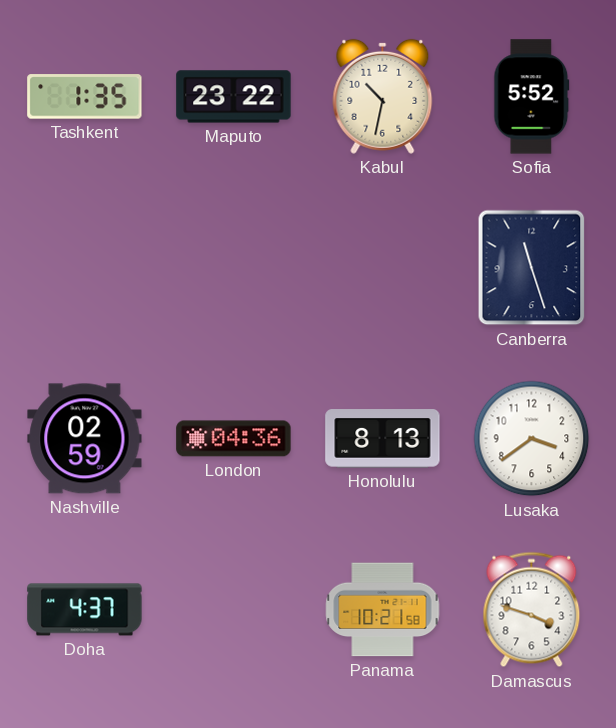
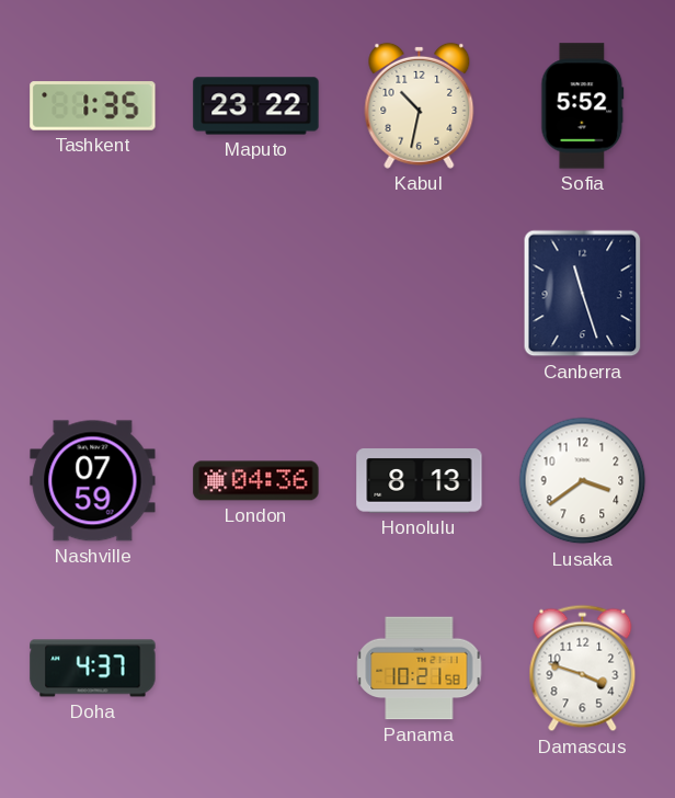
Nashville: 02:59 -> 07:59
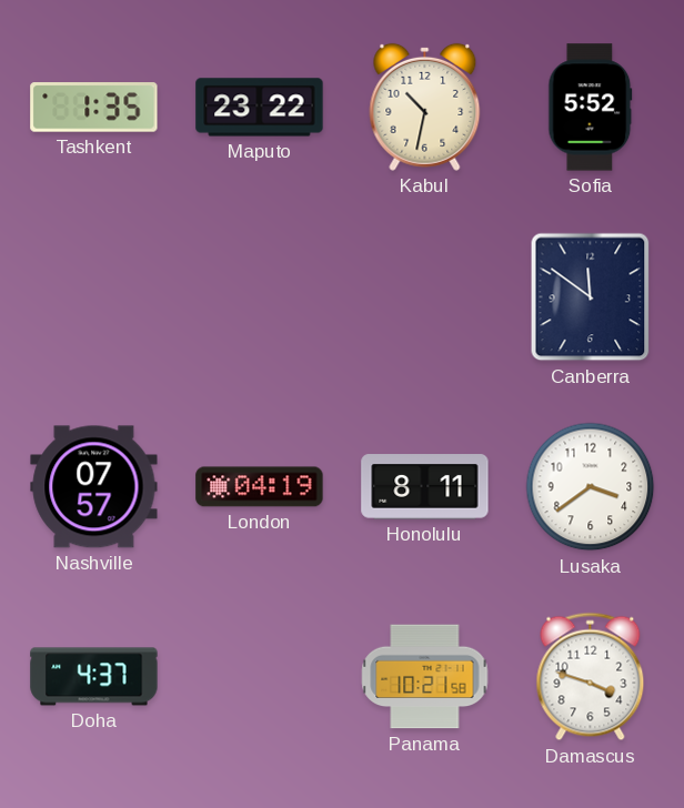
Canberra: 11:27 -> 11:51
Nashville: 07:59 -> 07:57
London: 04:36 -> 04:19
Honolulu: 8:13 -> 8:11
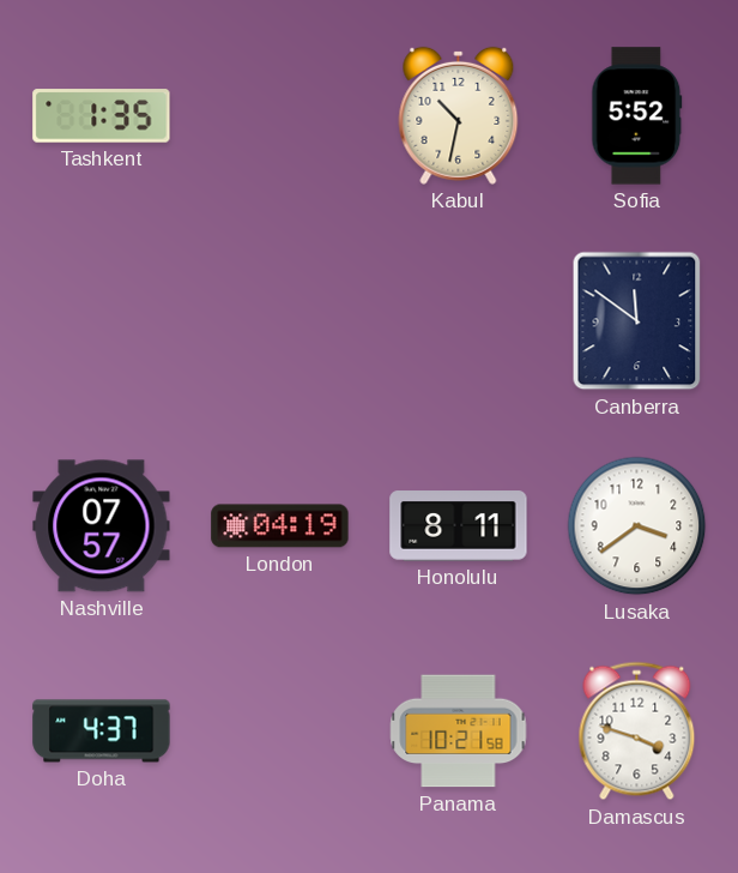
Maputo: 23:22 -> none
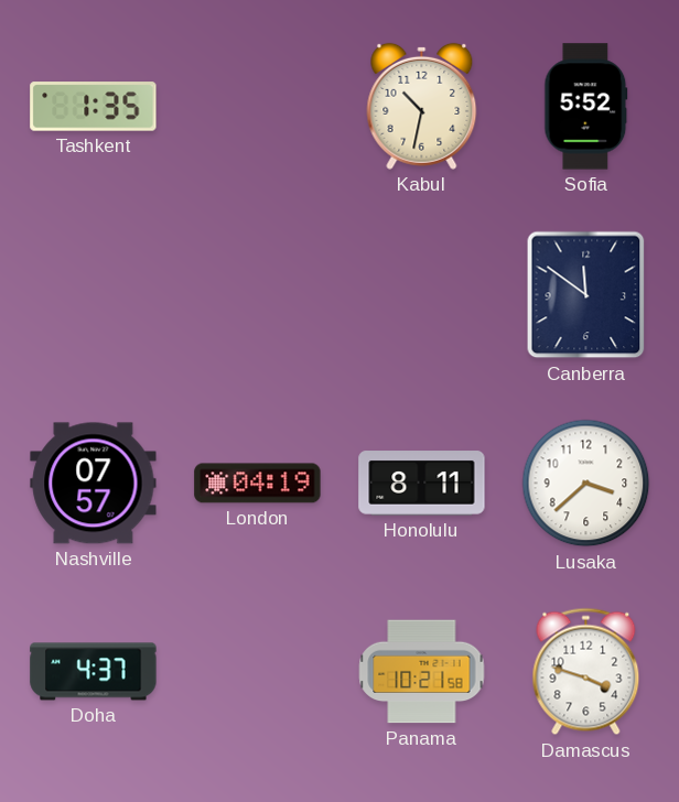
Lusaka: 3:39 -> 3:38
